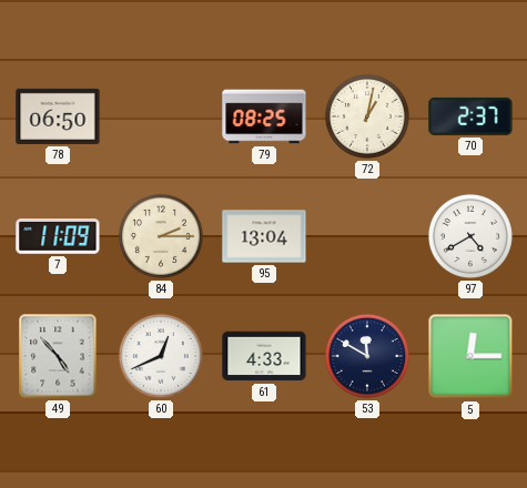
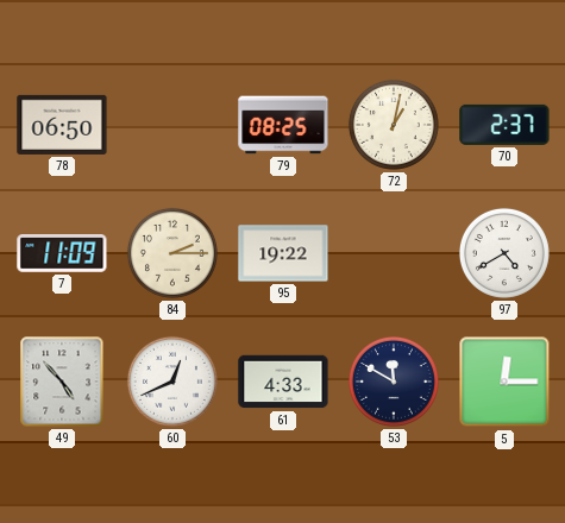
95: 13:04 -> 19:22
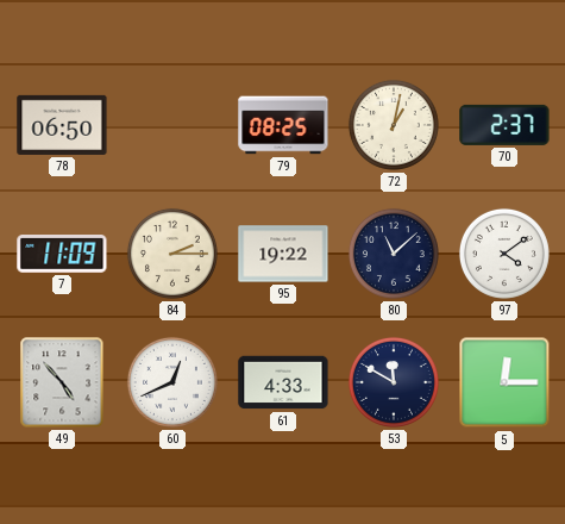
80: none -> 11:08
97: 4:40 -> 4:09
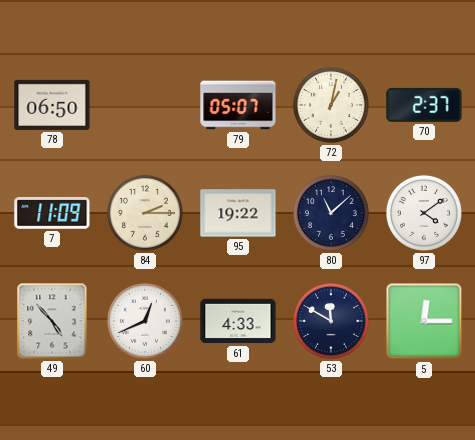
79: 08:25 -> 05:07
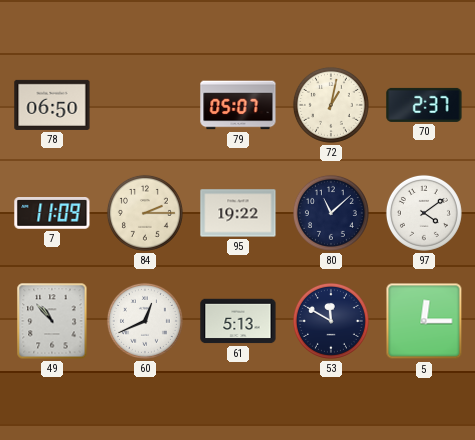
49: 4:53 -> 10:53
61: 4:33 -> 5:13
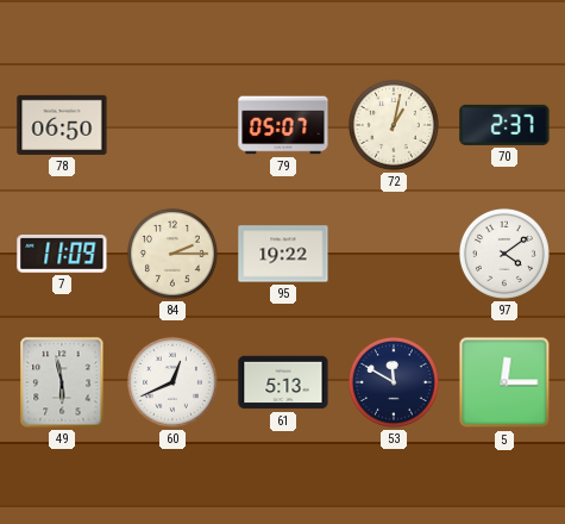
80: 11:08 -> none
49: 10:53 -> 5:58
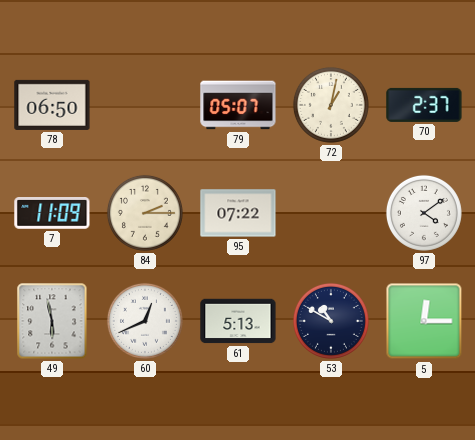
95: 19:22 -> 07:22
53: 11:50 -> 10:50
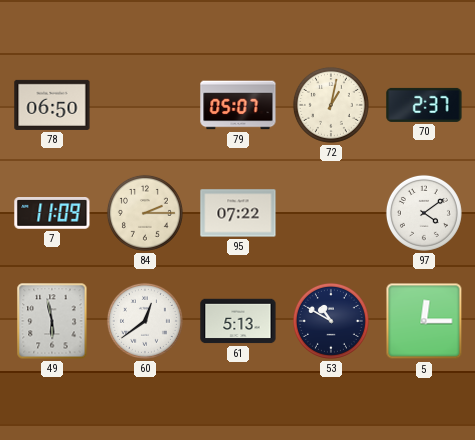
60: 12:41 -> 12:39
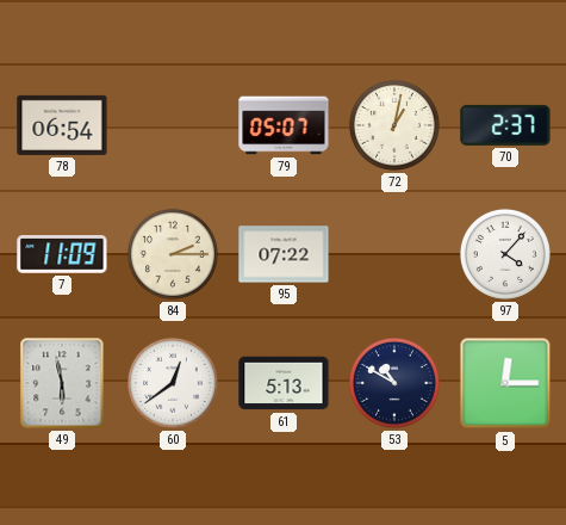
78: 06:50 -> 06:54
97: 4:09 -> 4:07
